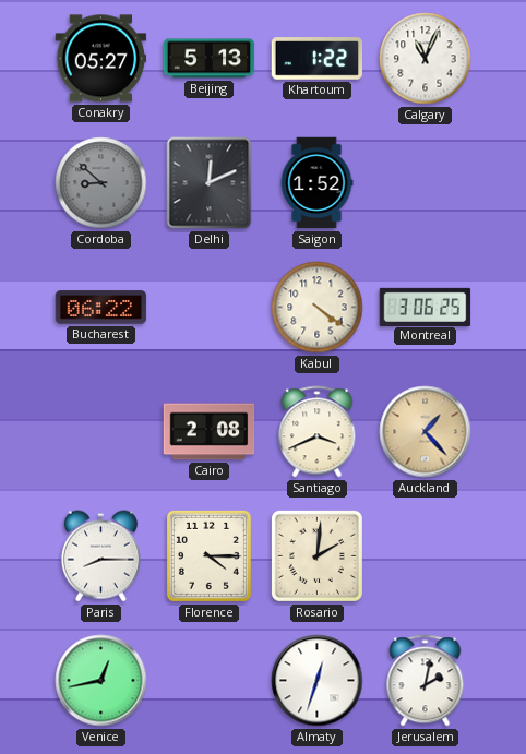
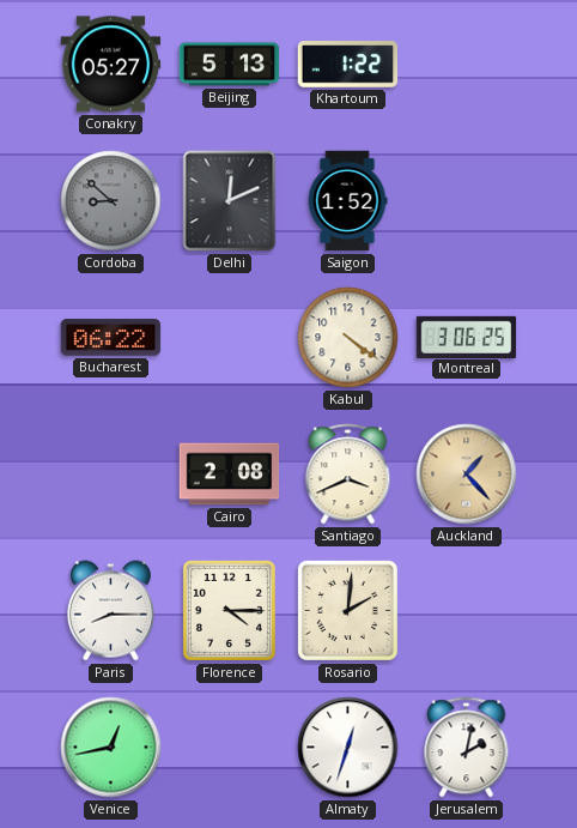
Calgary: 11:04 -> none
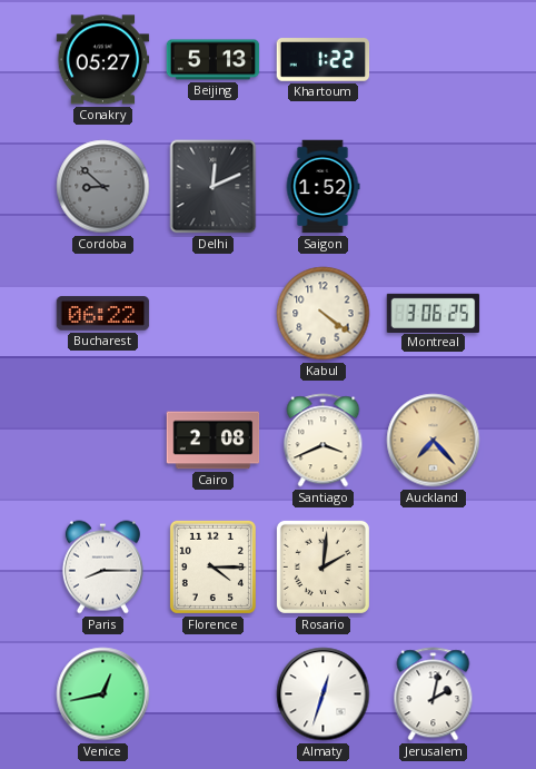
Auckland: 1:23 -> 7:23
